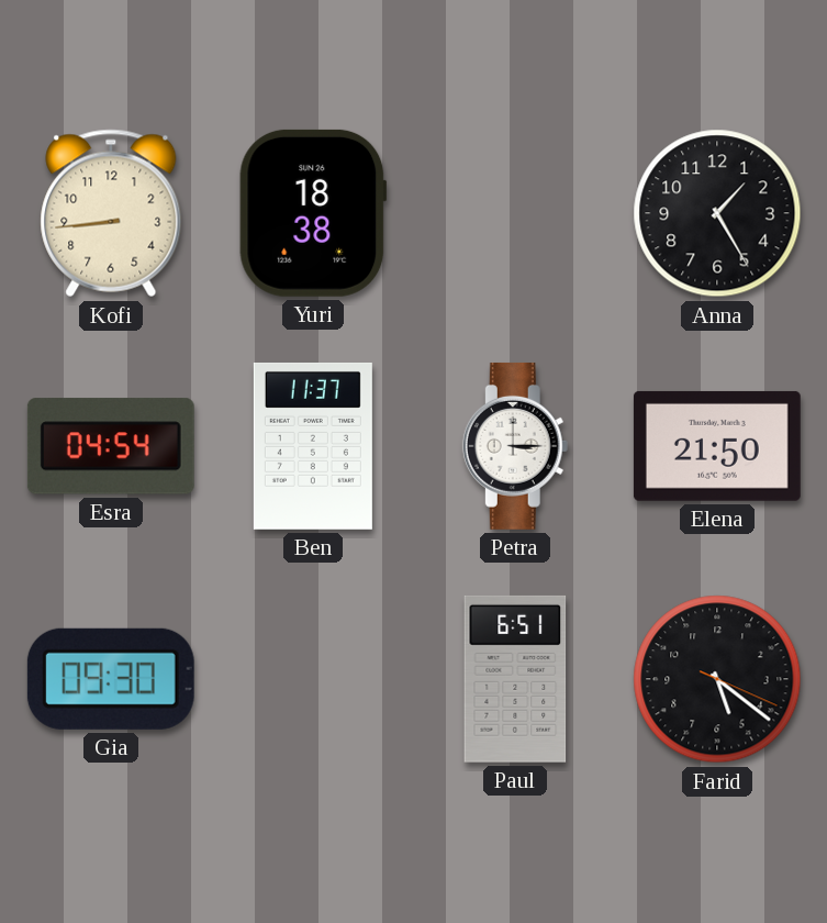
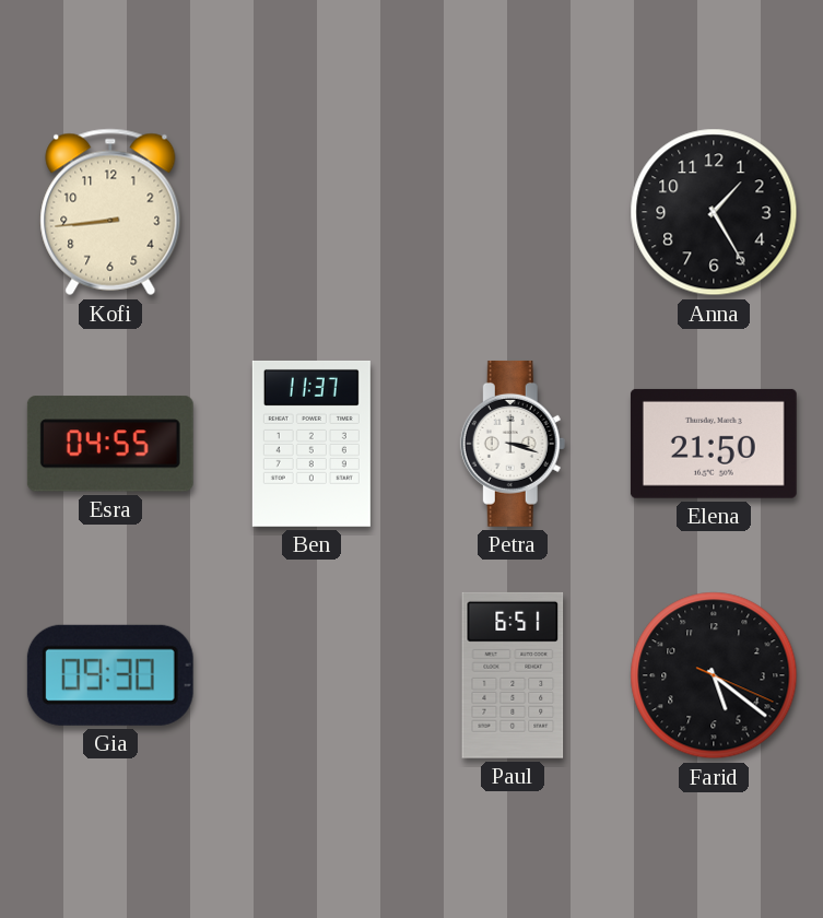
Yuri: 18:38 -> none
Esra: 04:54 -> 04:55
Petra: 3:15 -> 3:18
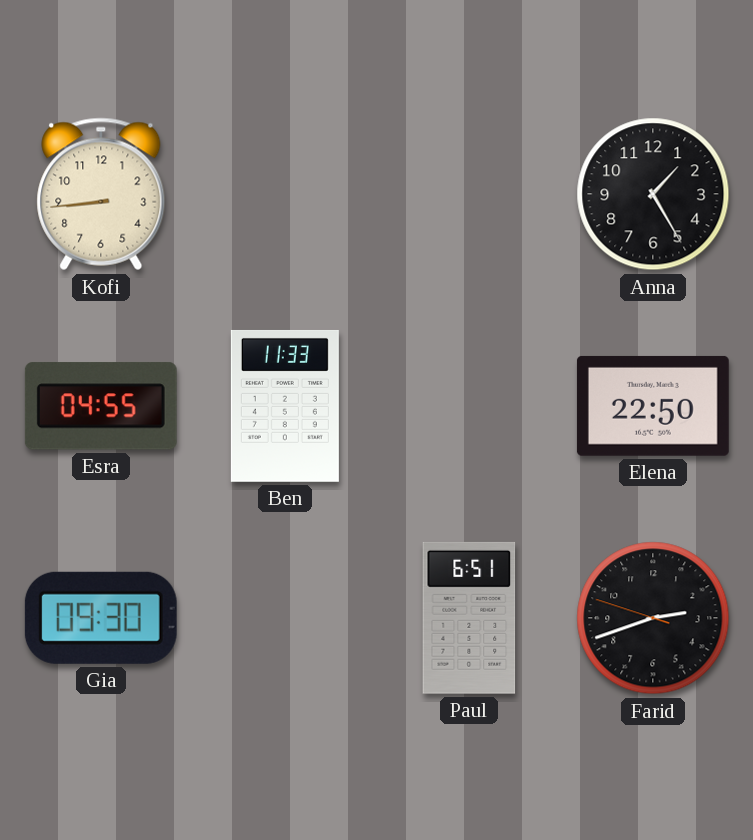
Ben: 11:37 -> 11:33
Petra: 3:18 -> none
Elena: 21:50 -> 22:50
Farid: 5:21 -> 2:41
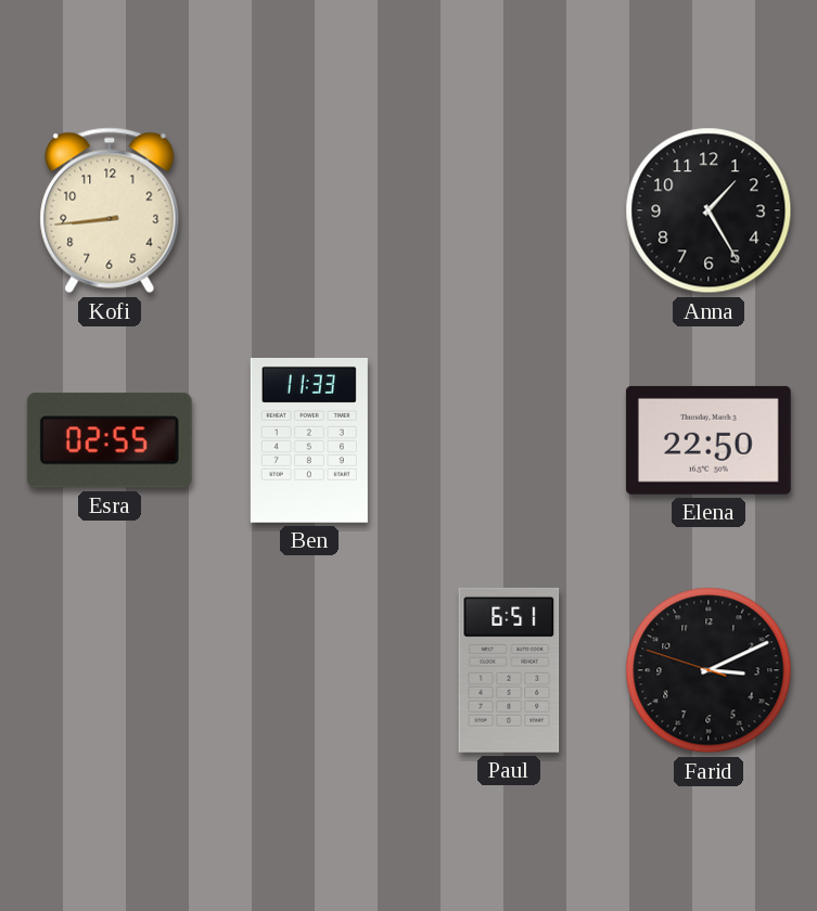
Esra: 04:55 -> 02:55
Gia: 09:30 -> none
Farid: 2:41 -> 3:10
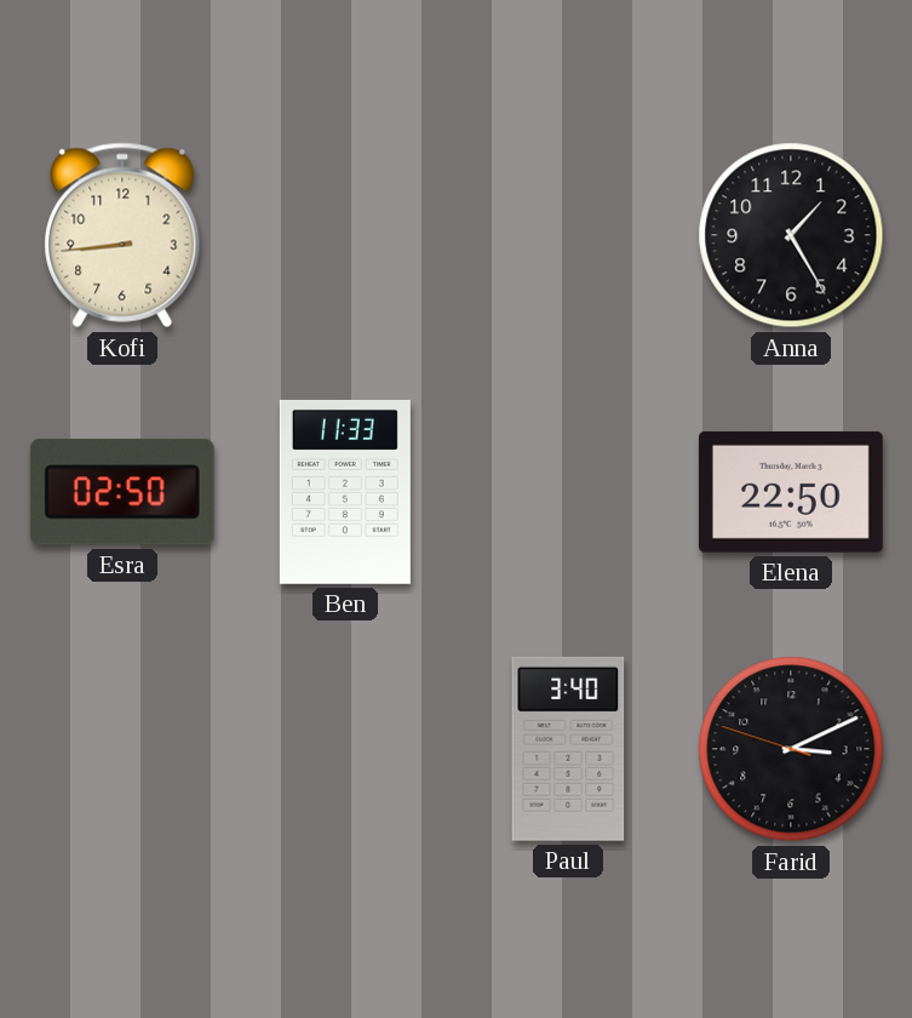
Esra: 02:55 -> 02:50
Paul: 6:51 -> 3:40
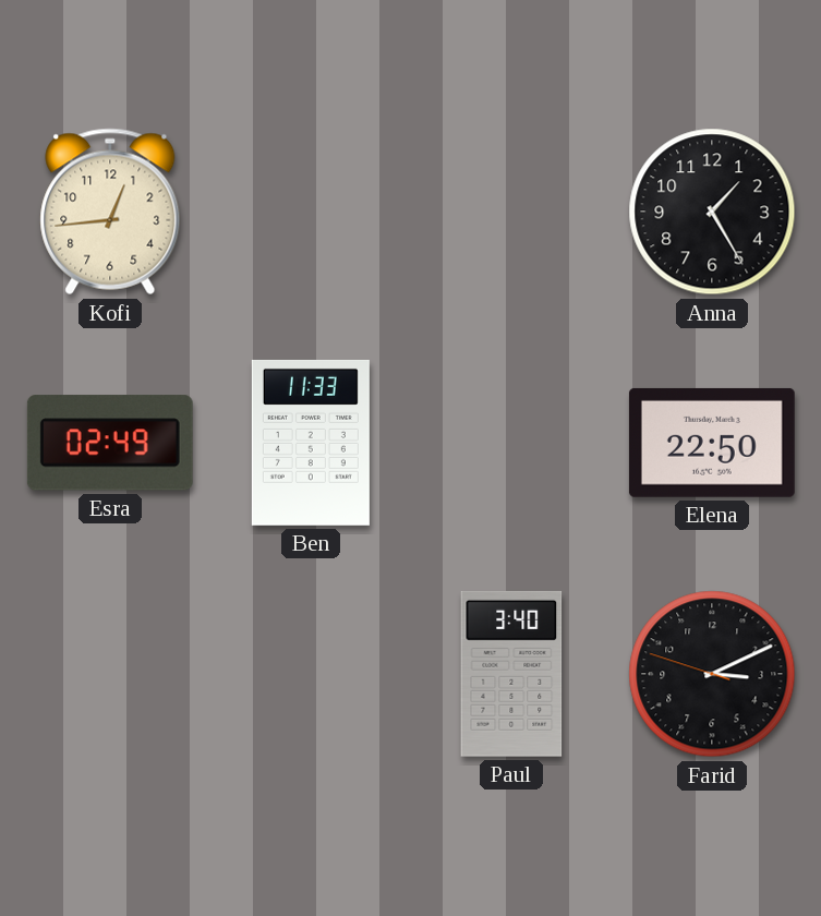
Kofi: 8:44 -> 12:44
Esra: 02:50 -> 02:49
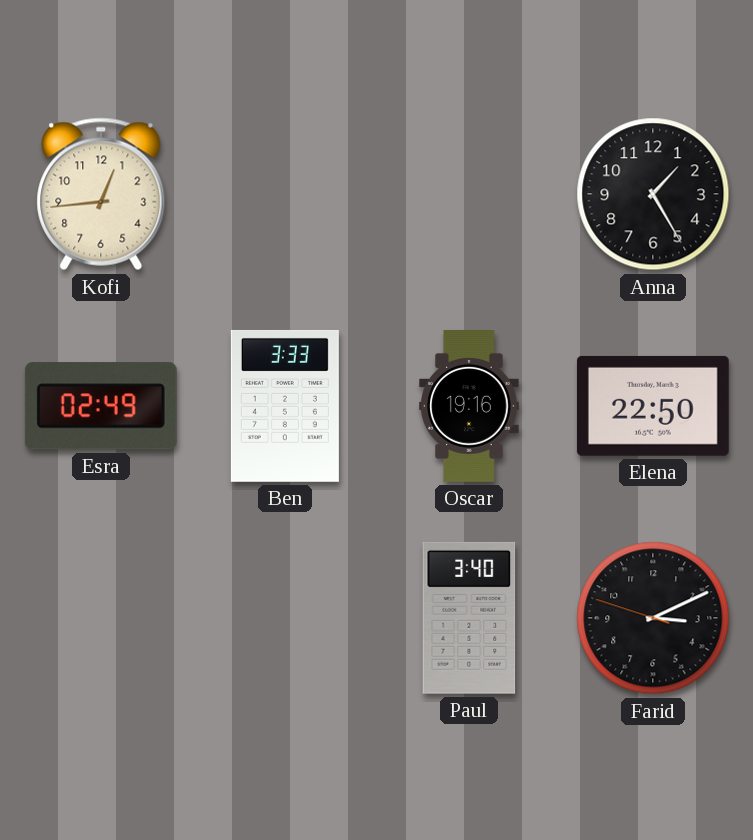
Ben: 11:33 -> 3:33
Oscar: none -> 19:16
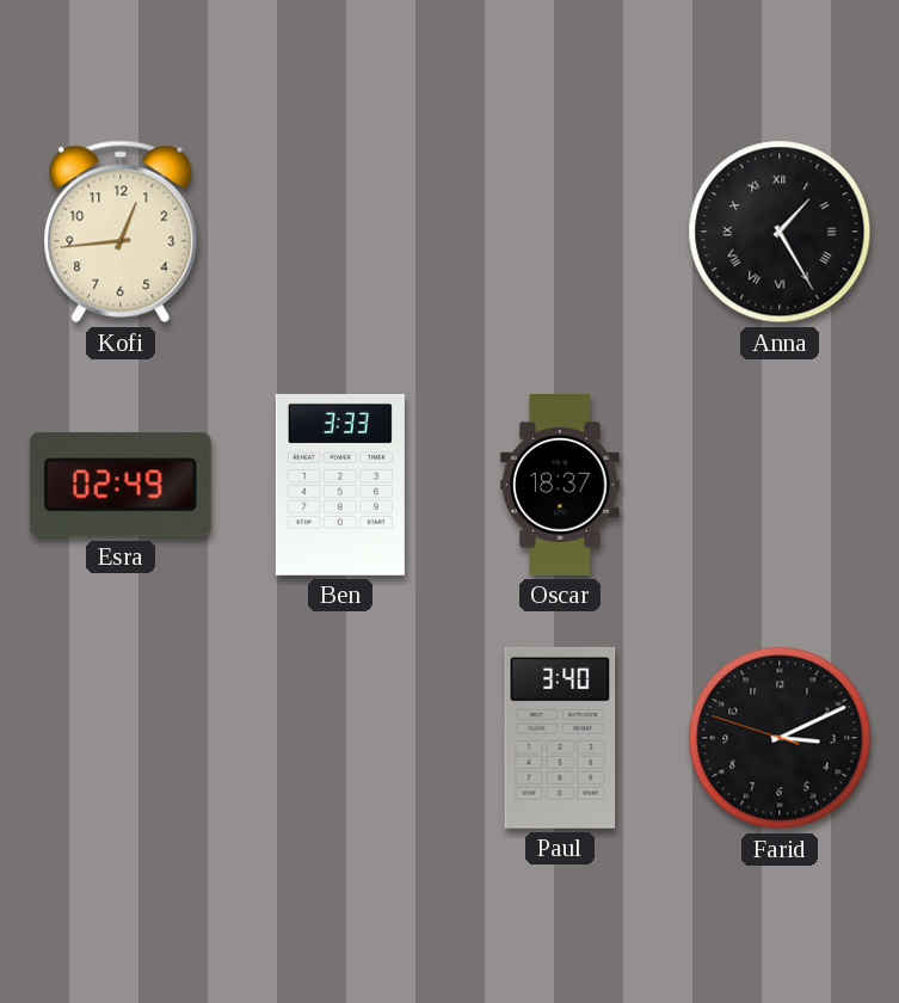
Anna numerals: Arabic -> Roman
Oscar: 19:16 -> 18:37
Elena: 22:50 -> none
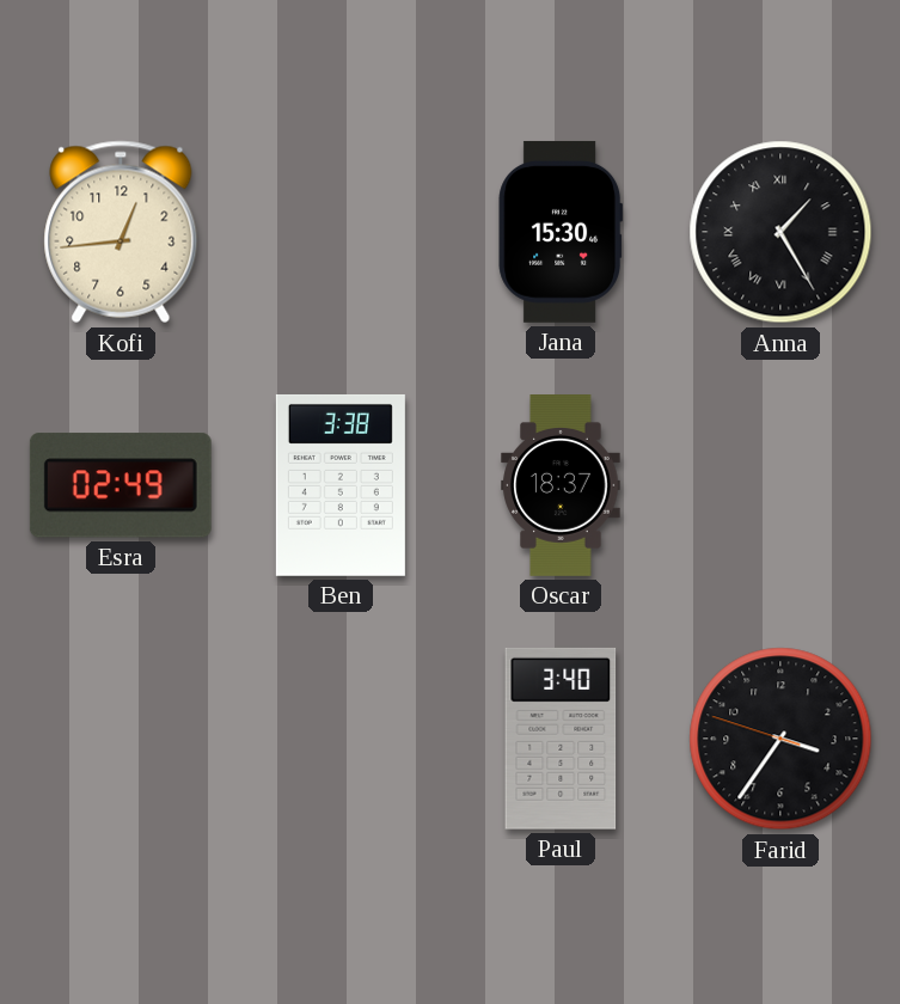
Jana: none -> 15:30
Ben: 3:33 -> 3:38
Farid: 3:10 -> 3:35
